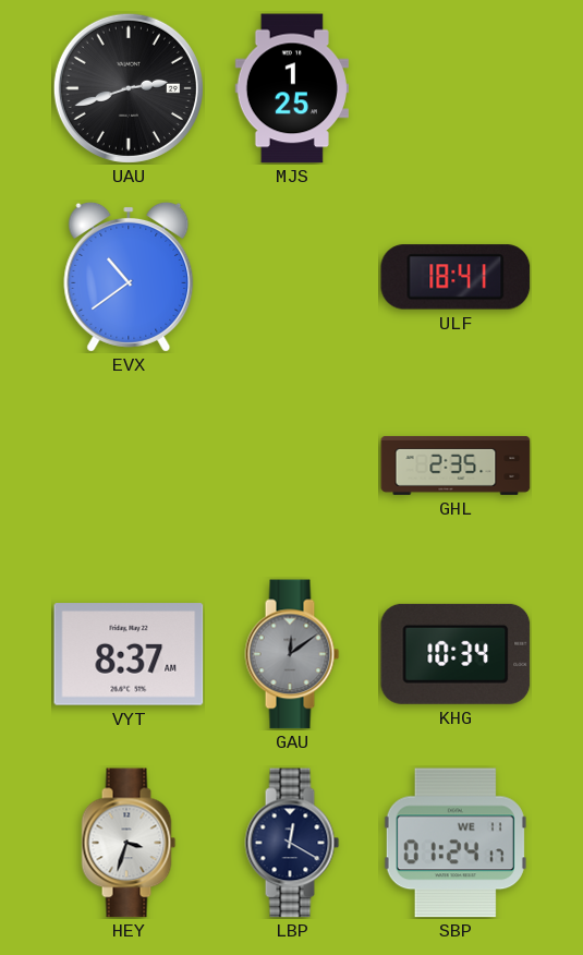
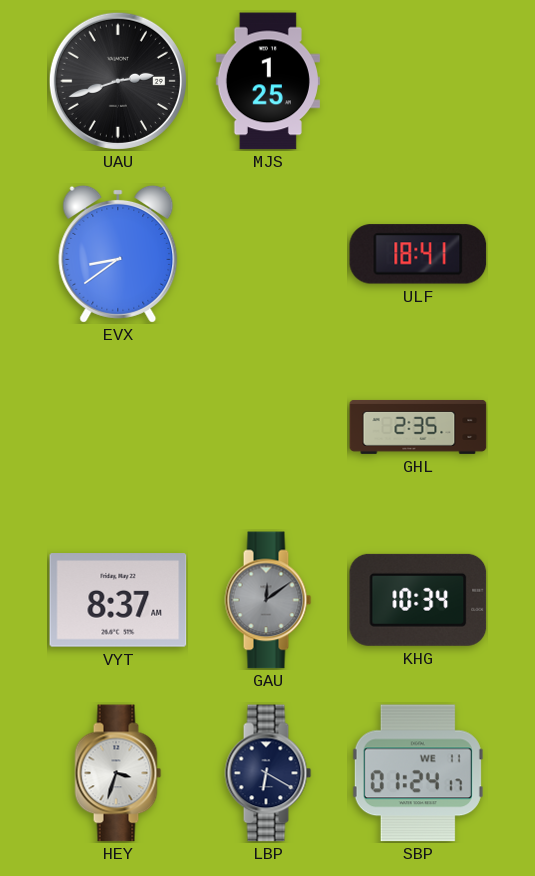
EVX: 10:39 -> 8:39
LBP: 12:20 -> 6:20
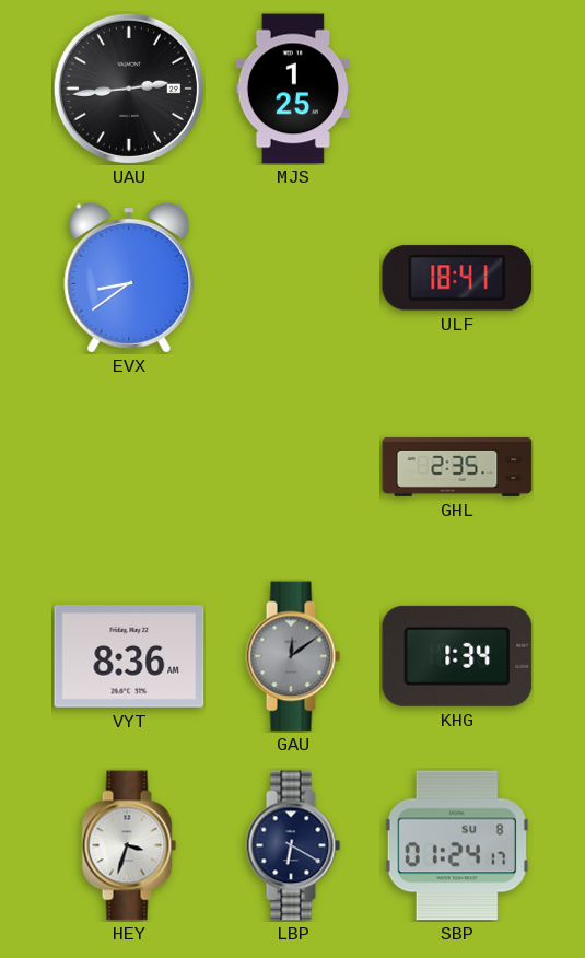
UAU: 2:42 -> 2:44
VYT: 8:37 -> 8:36
KHG: 10:34 -> 1:34
SBP date: WE 11 -> SU 8
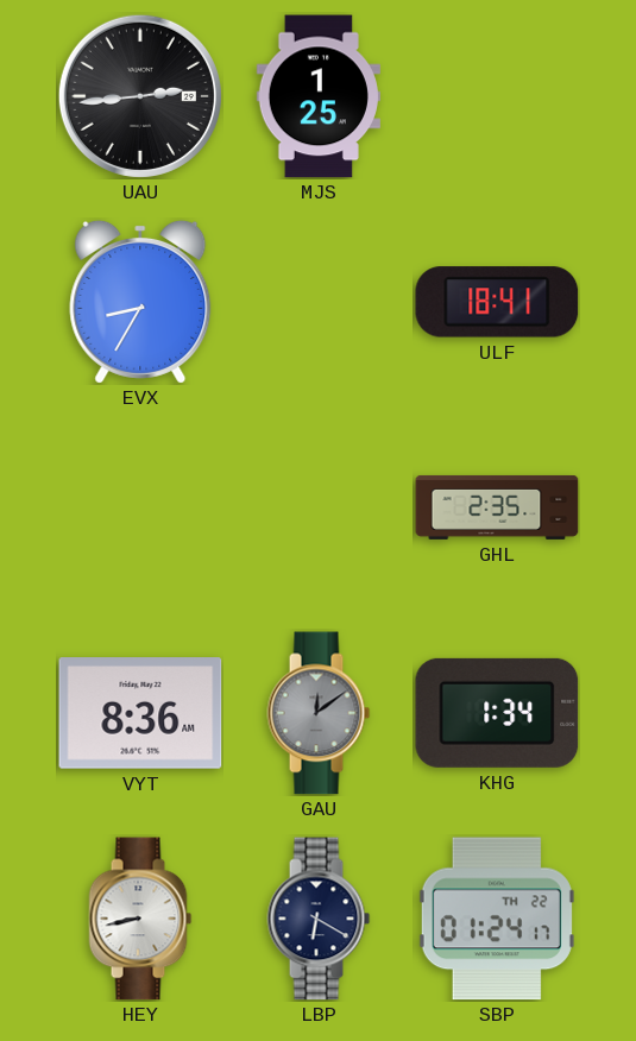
EVX: 8:39 -> 8:35
HEY: 3:33 -> 8:43
SBP date: SU 8 -> TH 22
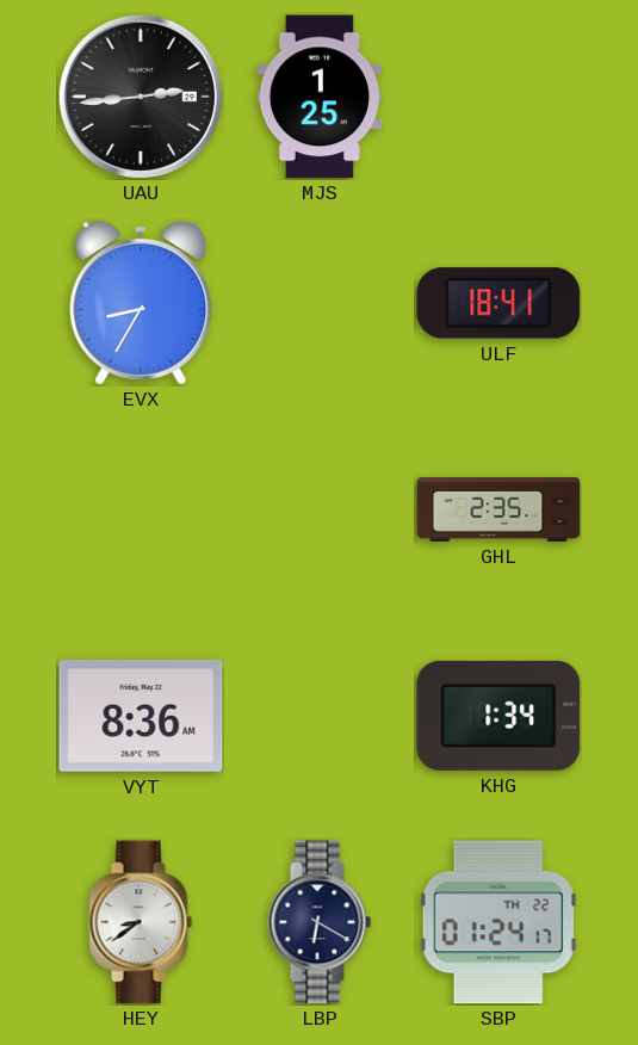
GAU: 12:09 -> none
HEY: 8:43 -> 8:39
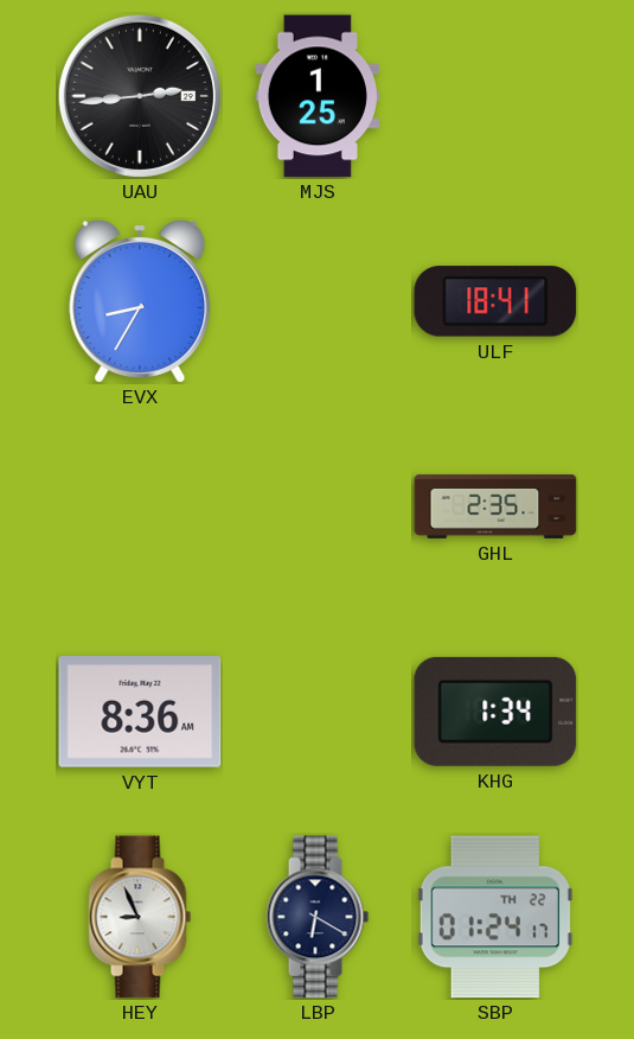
HEY: 8:39 -> 8:56
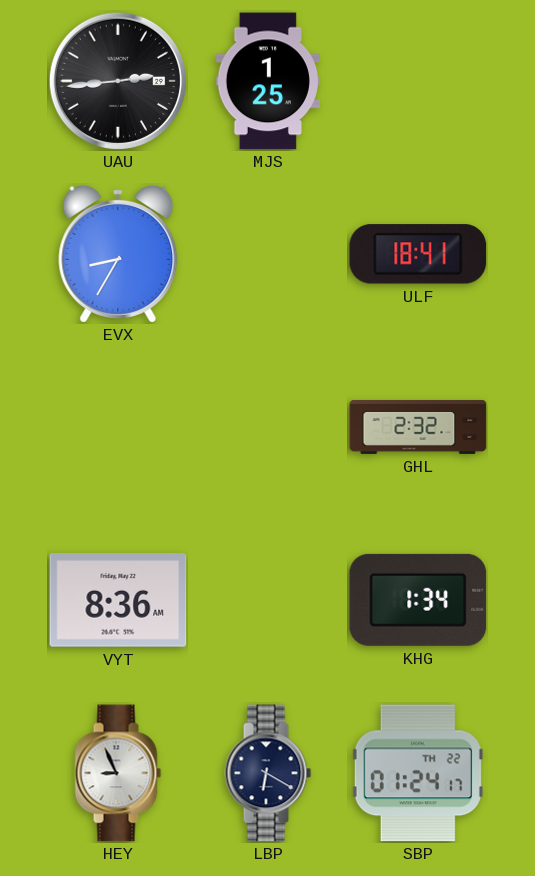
GHL: 2:35 -> 2:32
